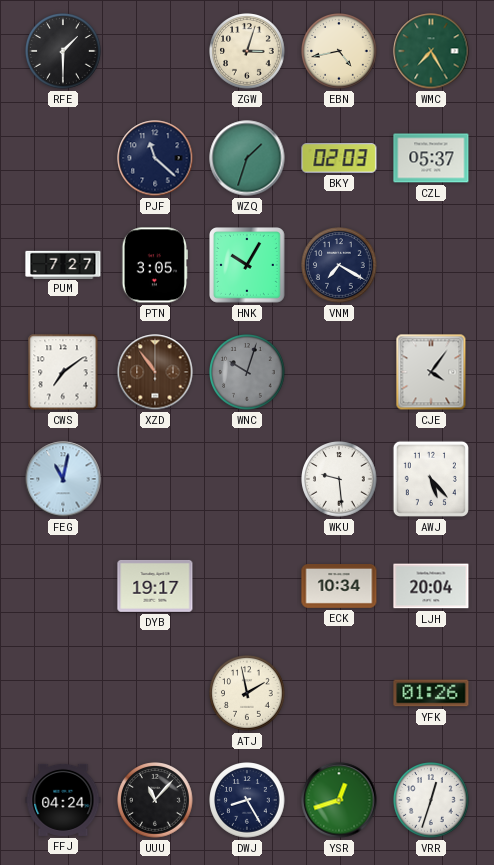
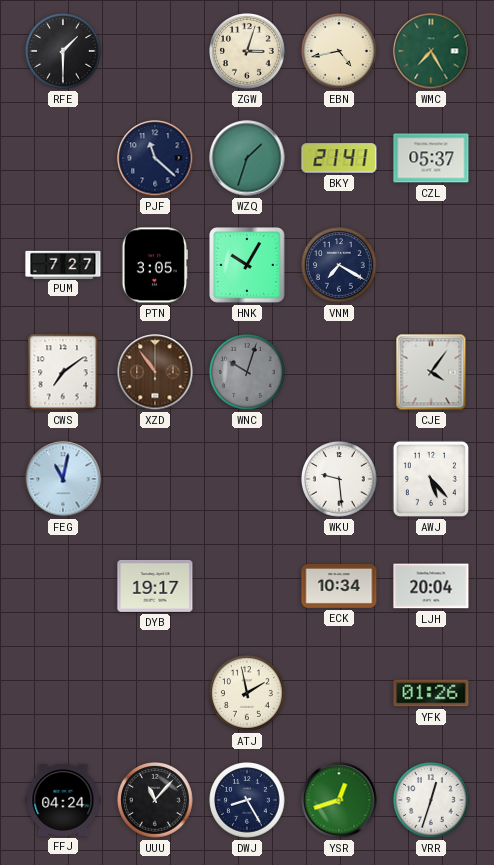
BKY: 02:03 -> 21:41
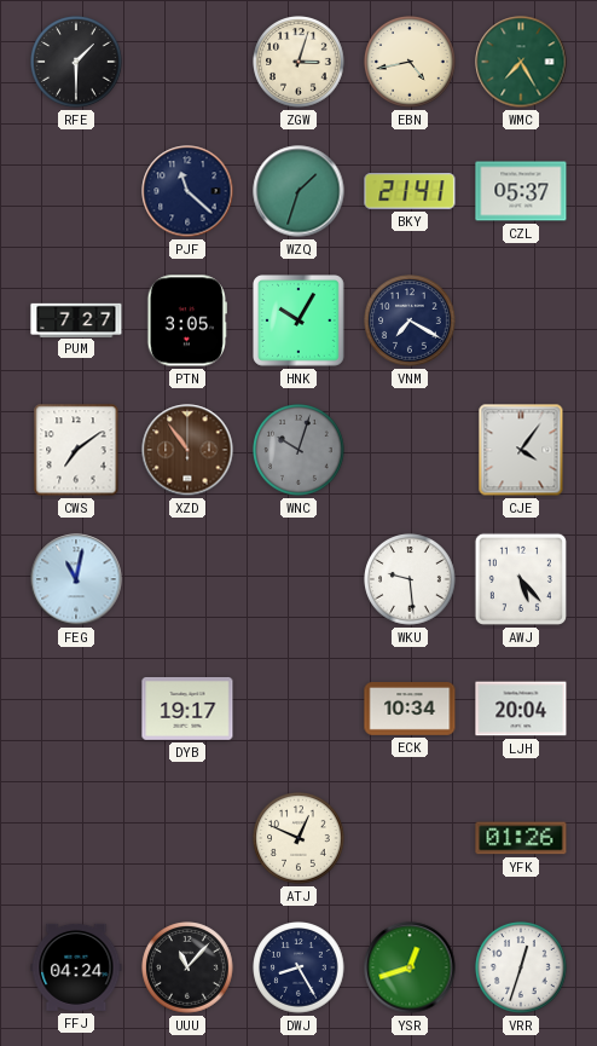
ATJ: 1:58 -> 12:49
